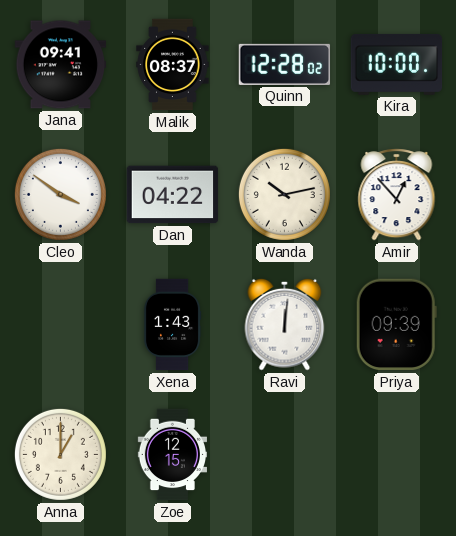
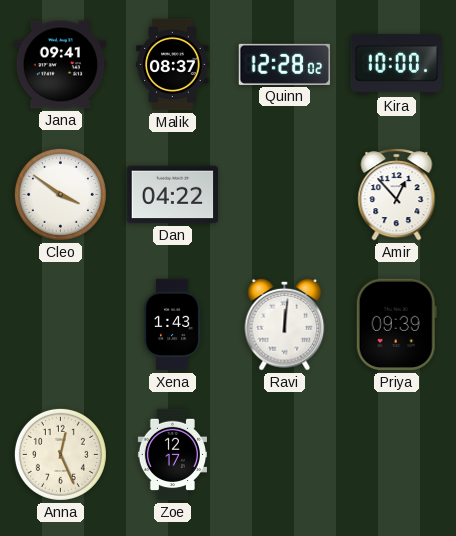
Wanda: 10:13 -> none
Anna: 1:00 -> 12:26
Zoe: 12:15 -> 12:17
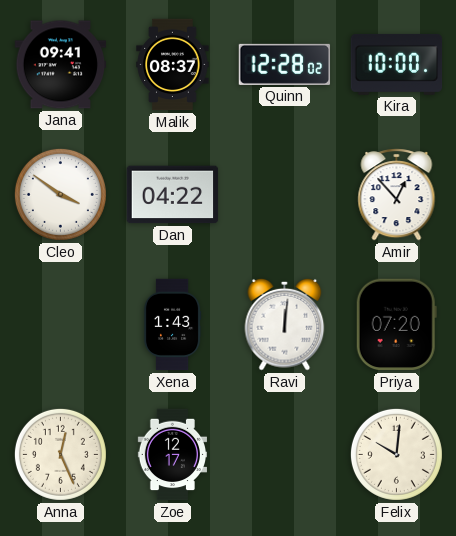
Priya: 09:39 -> 07:20
Felix: none -> 10:01
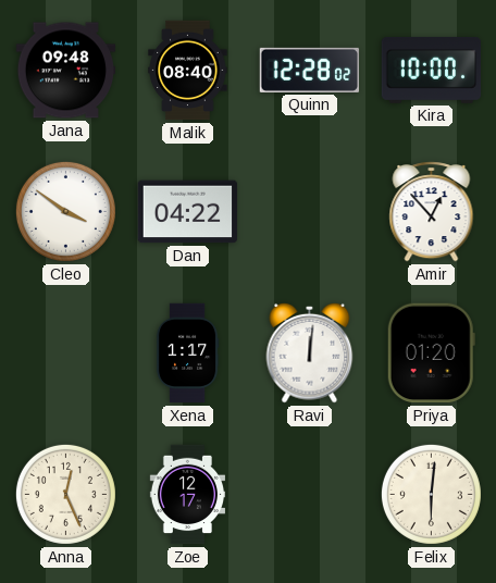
Jana: 09:41 -> 09:48
Malik: 08:37 -> 08:40
Xena: 1:43 -> 1:17
Priya: 07:20 -> 01:20
Felix: 10:01 -> 6:01
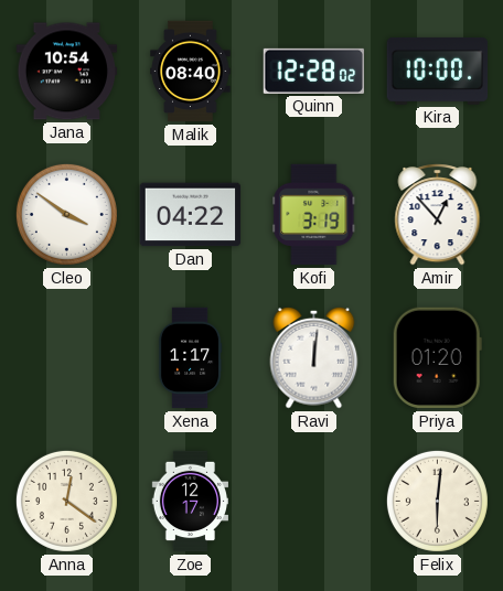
Jana: 09:48 -> 10:54
Kofi: none -> 3:19
Anna: 12:26 -> 12:21
